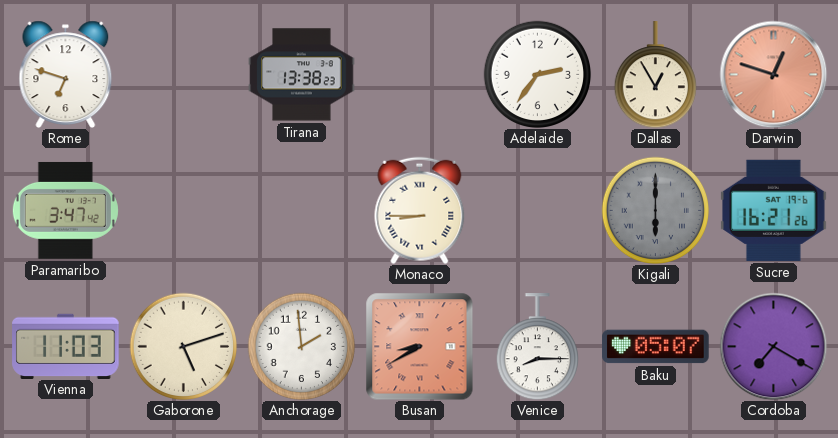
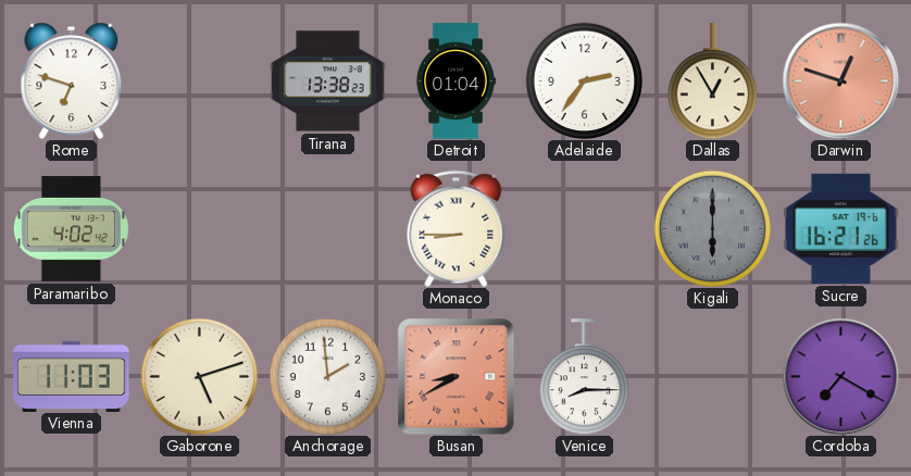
Detroit: none -> 01:04
Paramaribo: 3:47 -> 4:02
Baku: 05:07 -> none
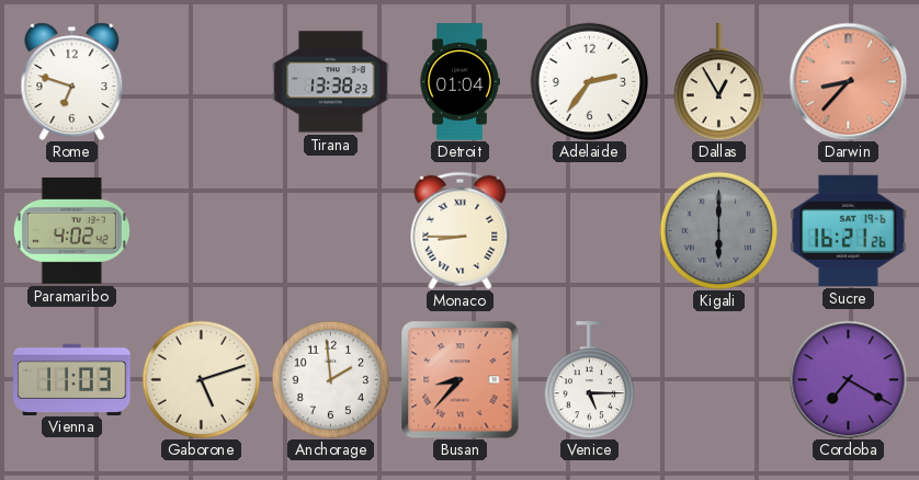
Darwin: 12:48 -> 8:37
Busan: 8:40 -> 8:37
Venice: 8:15 -> 5:15
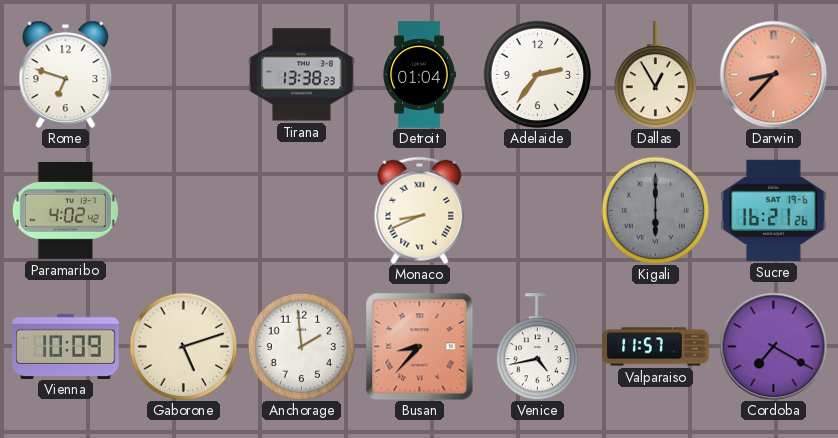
Monaco: 8:45 -> 8:41
Vienna: 11:03 -> 10:09
Venice: 5:15 -> 4:43
Valparaiso: none -> 11:57
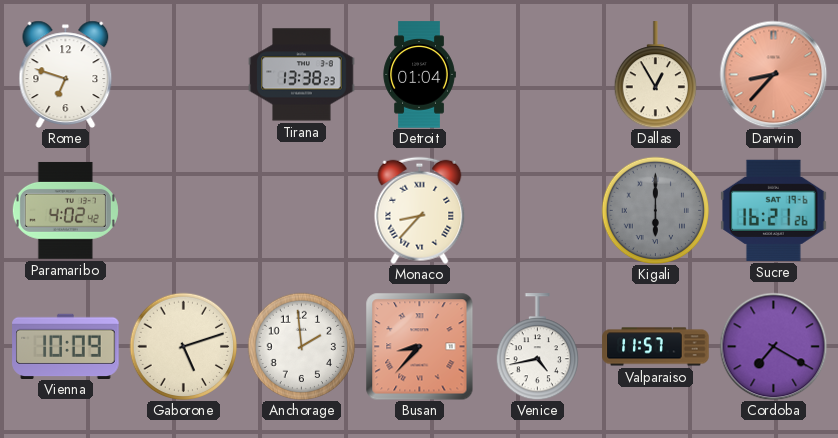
Adelaide: 2:36 -> none
Monaco: 8:41 -> 8:37
